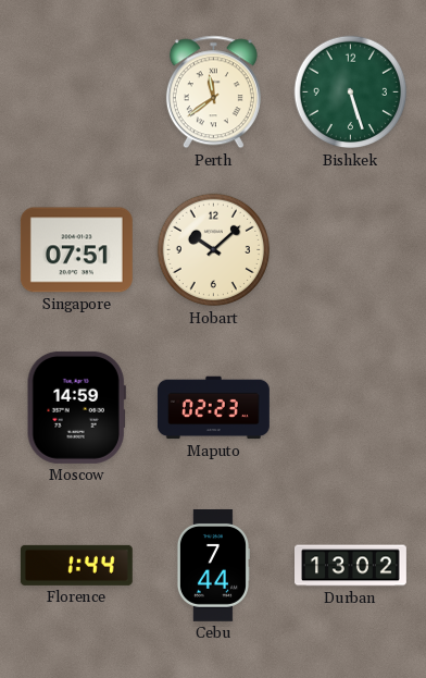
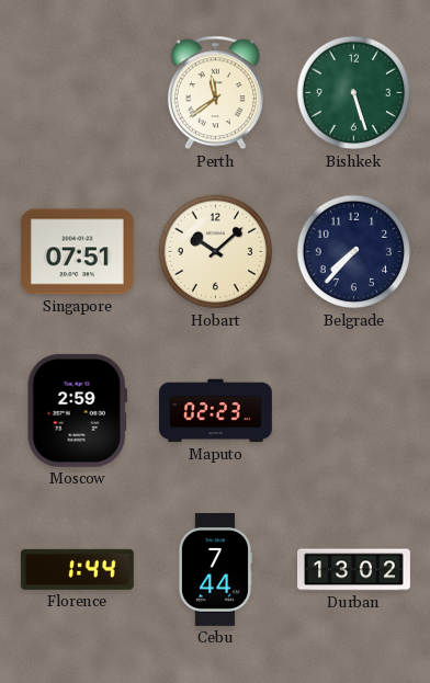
Belgrade: none -> 7:37
Moscow: 14:59 -> 2:59
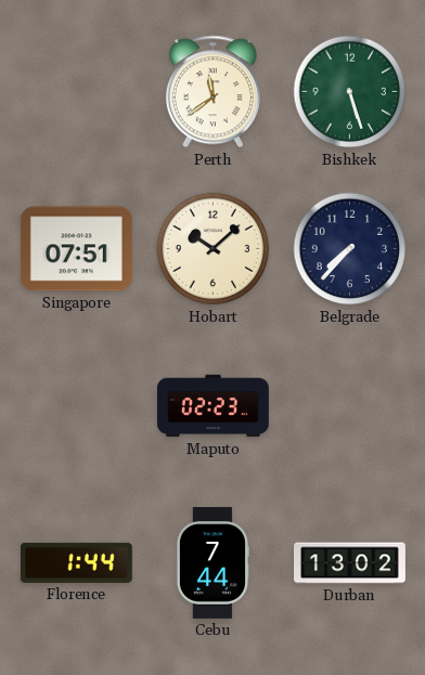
Moscow: 2:59 -> none
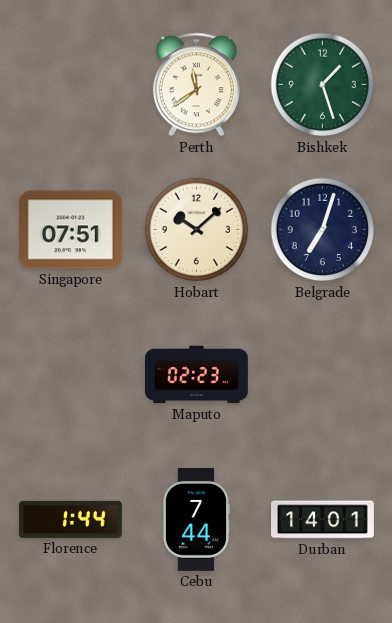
Bishkek: 5:27 -> 1:27
Belgrade: 7:37 -> 7:03
Durban: 13:02 -> 14:01
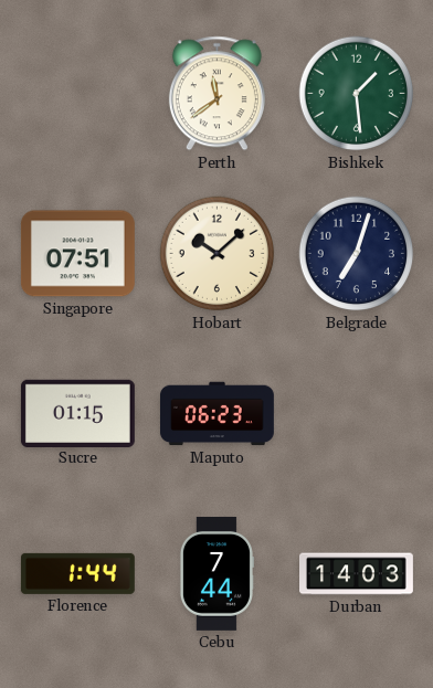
Bishkek: 1:27 -> 1:29
Sucre: none -> 01:15
Maputo: 02:23 -> 06:23
Durban: 14:01 -> 14:03
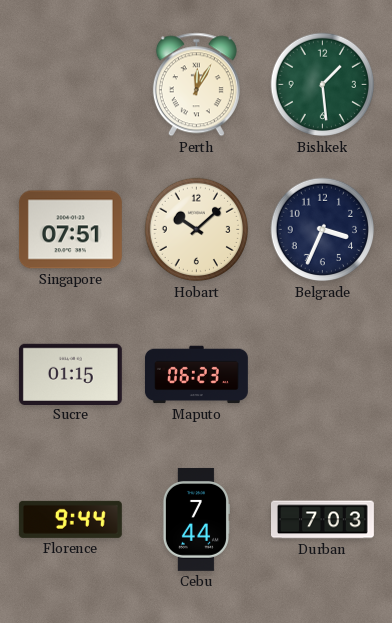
Perth: 11:39 -> 12:05
Belgrade: 7:03 -> 3:34
Florence: 1:44 -> 9:44
Durban: 14:03 -> 7:03
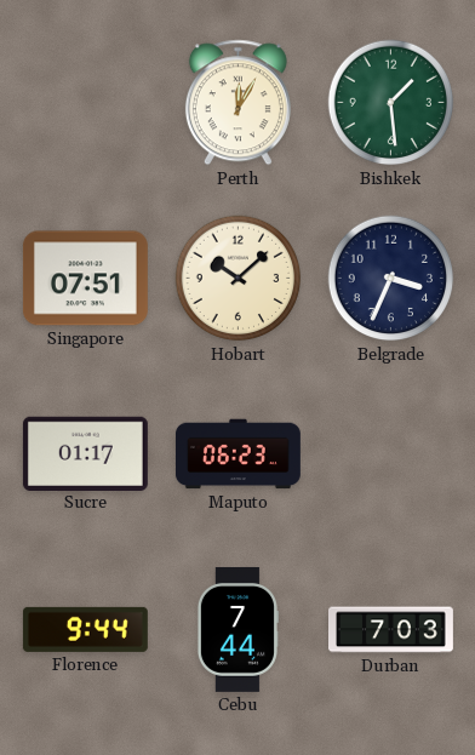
Sucre: 01:15 -> 01:17
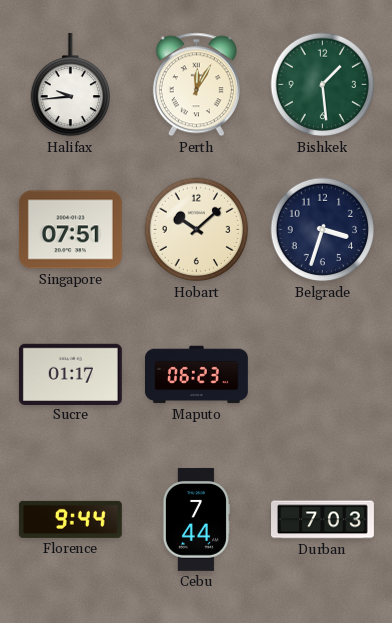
Halifax: none -> 9:44
Belgrade: 3:34 -> 3:33
